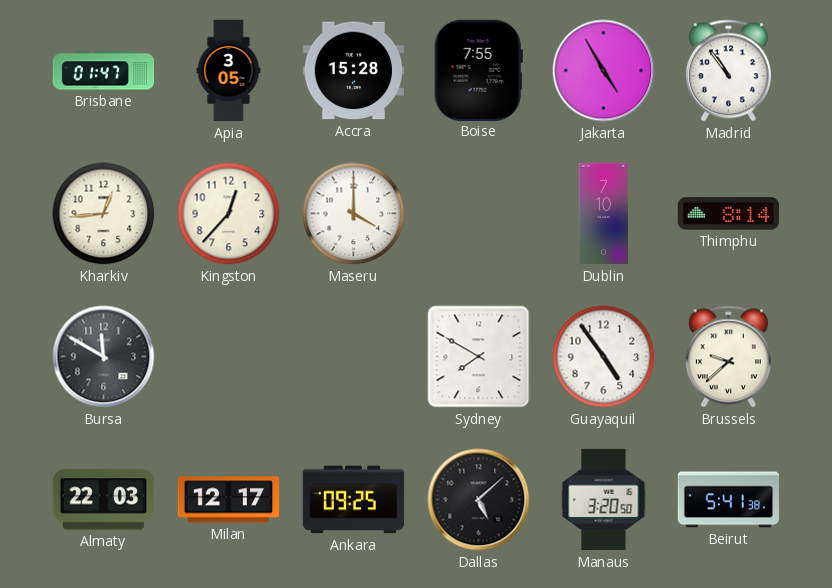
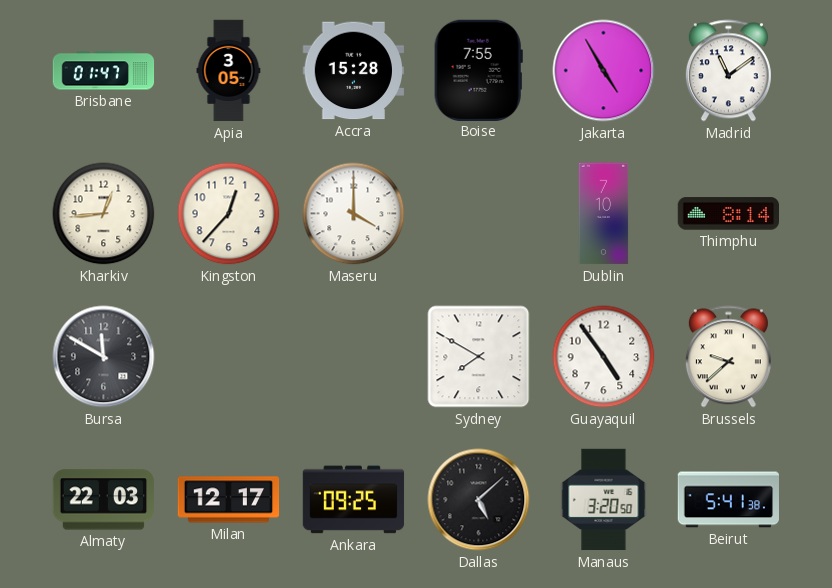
Madrid: 10:54 -> 11:09
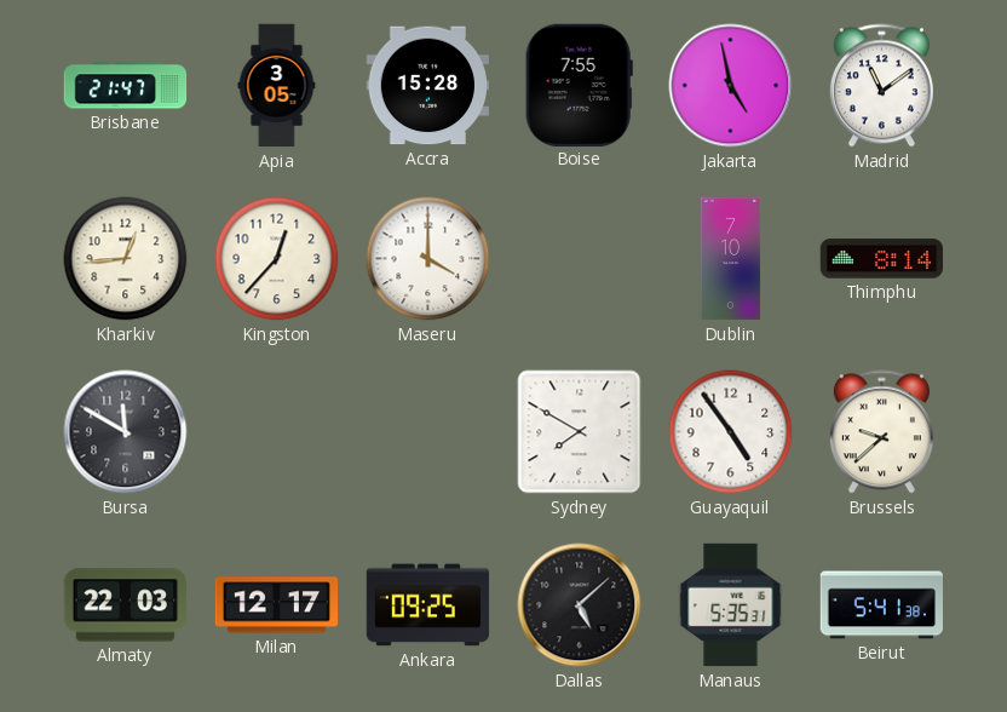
Brisbane: 01:47 -> 21:47
Jakarta: 4:55 -> 4:58
Manaus: 3:20 -> 5:35
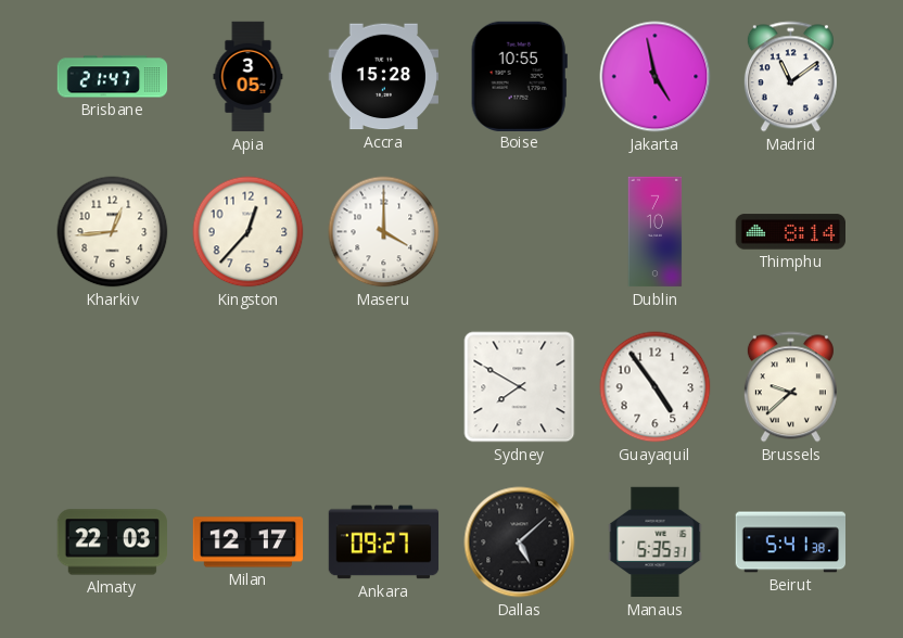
Boise: 7:55 -> 10:55
Bursa: 11:50 -> none
Ankara: 09:25 -> 09:27
